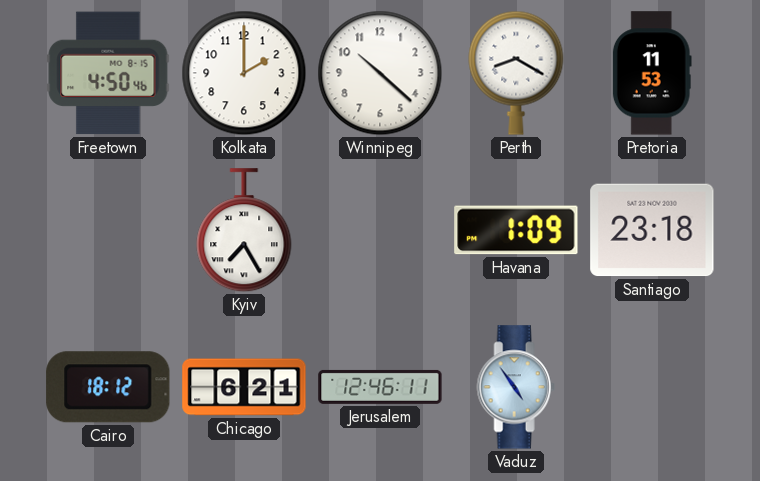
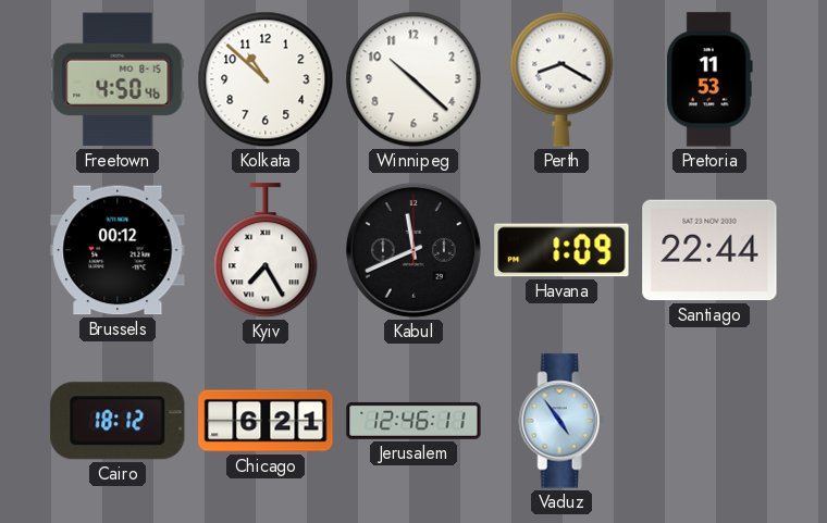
Kolkata: 2:00 -> 10:52
Brussels: none -> 00:12
Kabul: none -> 11:41
Santiago: 23:18 -> 22:44
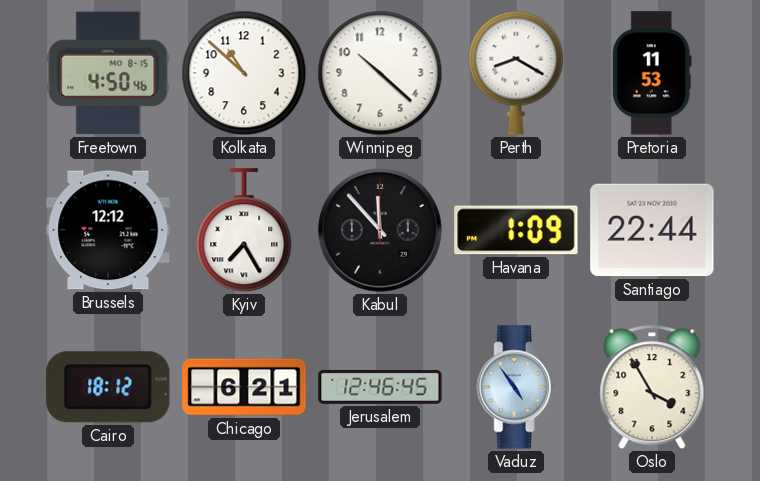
Brussels: 00:12 -> 12:12
Kabul: 11:41 -> 11:53
Jerusalem: 12:46:11 -> 12:46:45
Oslo: none -> 3:55
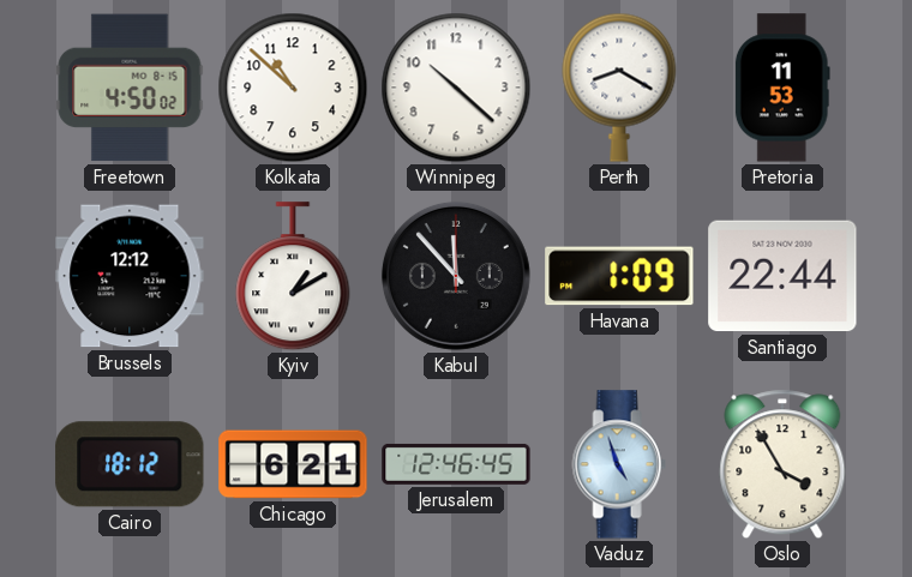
Freetown: 4:50:46 -> 4:50:02
Kyiv: 7:25 -> 1:10
Vaduz: 4:54 -> 4:57
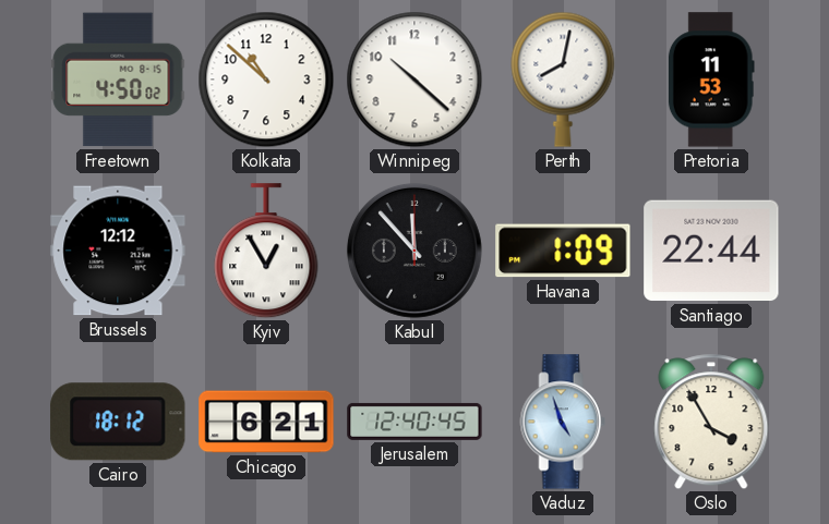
Perth: 8:20 -> 8:02
Kyiv: 1:10 -> 12:55
Jerusalem: 12:46 -> 12:40
